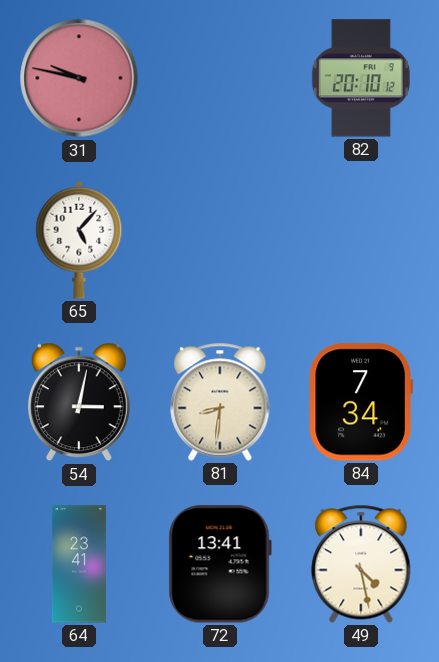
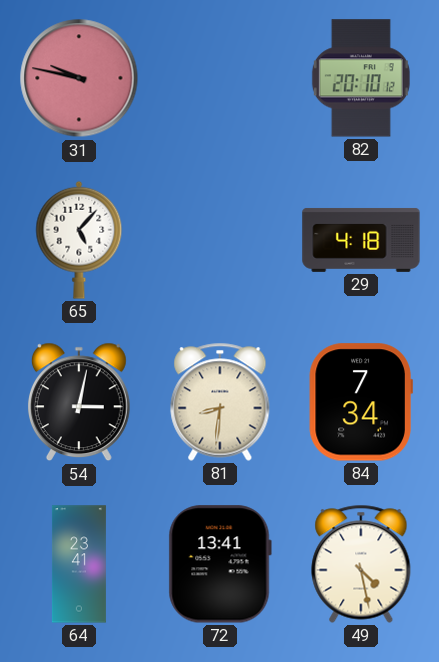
29: none -> 4:18
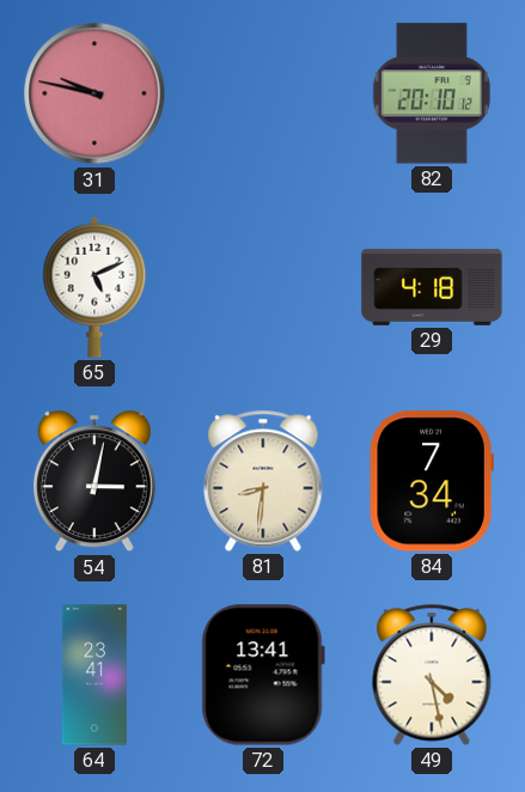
65: 5:07 -> 5:11
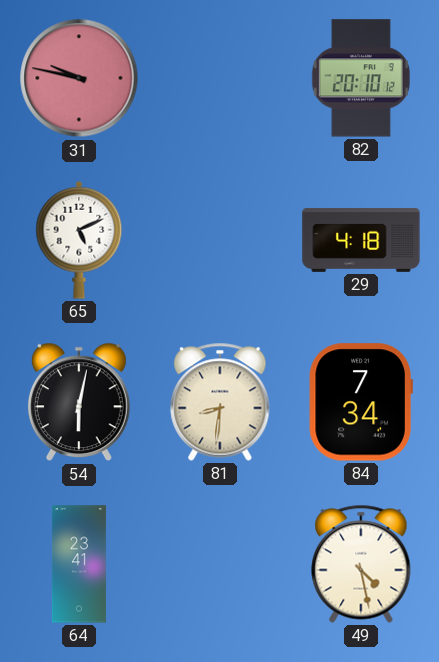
54: 3:02 -> 6:02
72: 13:41 -> none
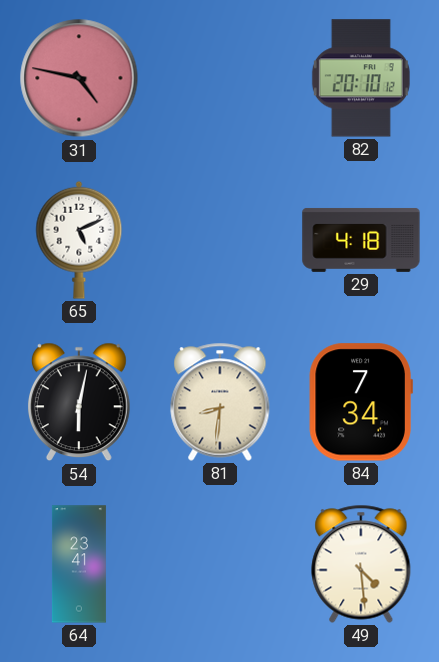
31: 9:47 -> 4:47
49: 4:28 -> 4:29
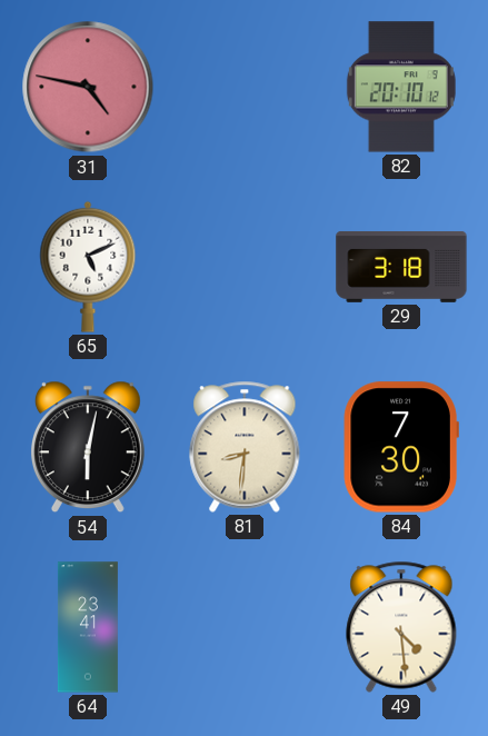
29: 4:18 -> 3:18
84: 7:34 -> 7:30
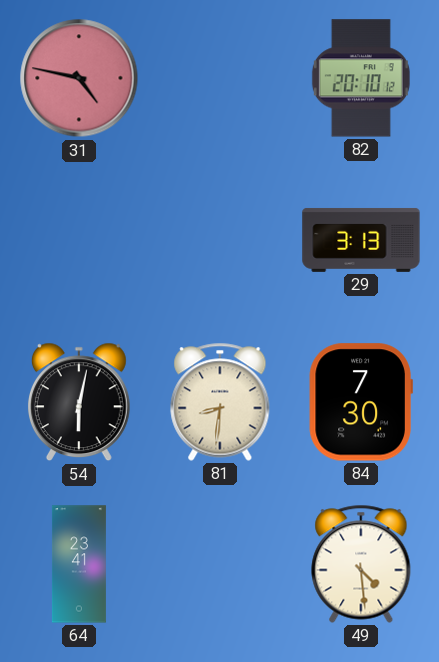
65: 5:11 -> none
29: 3:18 -> 3:13
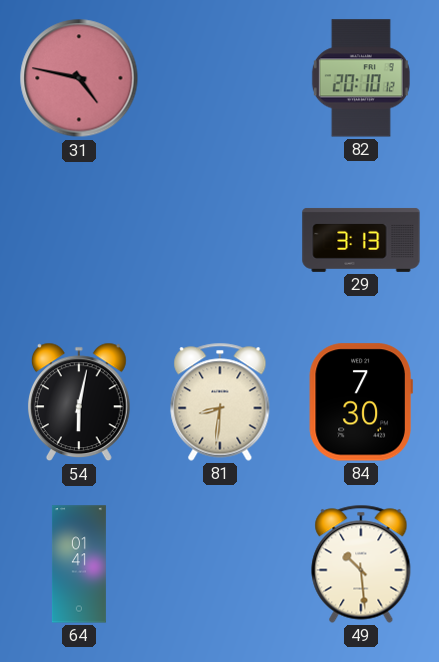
64: 23:41 -> 01:41
49: 4:29 -> 10:29
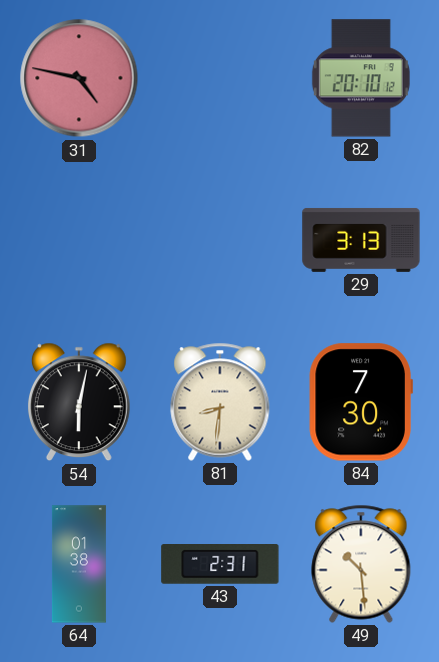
64: 01:41 -> 01:38
43: none -> 2:31
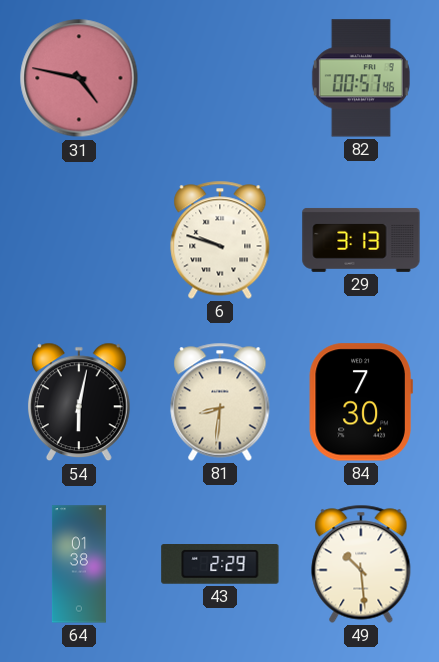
82: 20:10 -> 00:57
6: none -> 9:48
43: 2:31 -> 2:29
